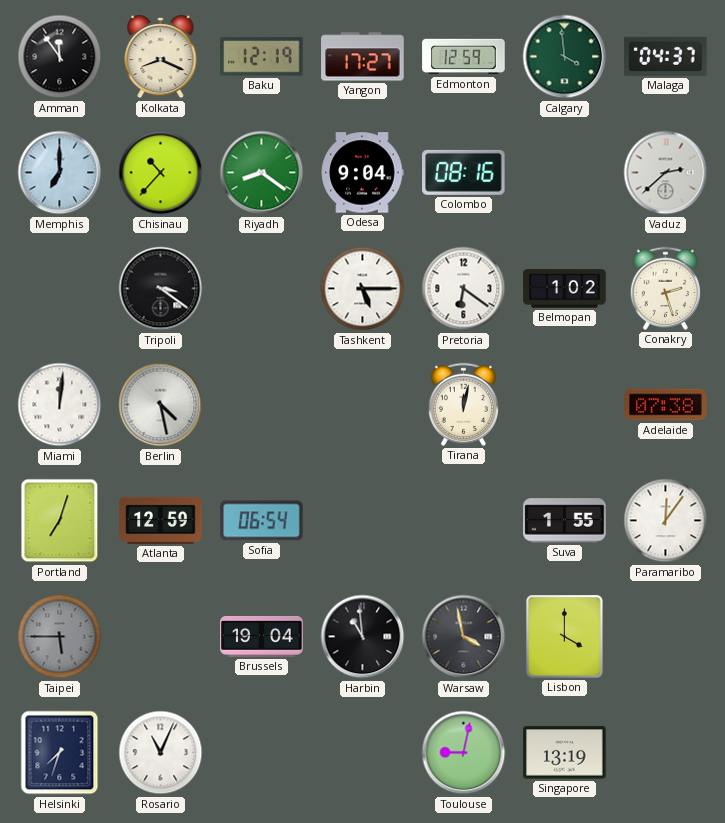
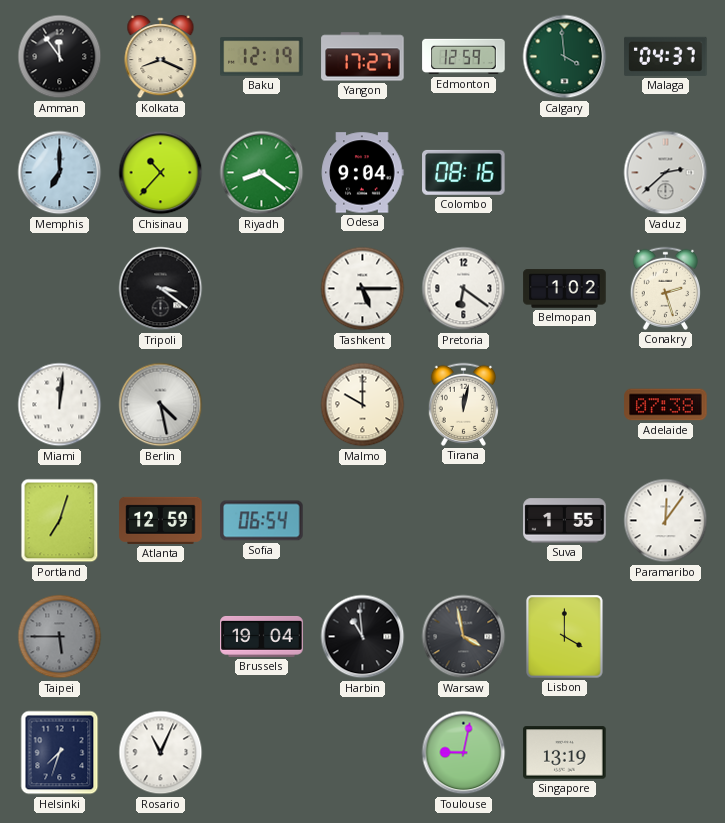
Malmo: none -> 10:00
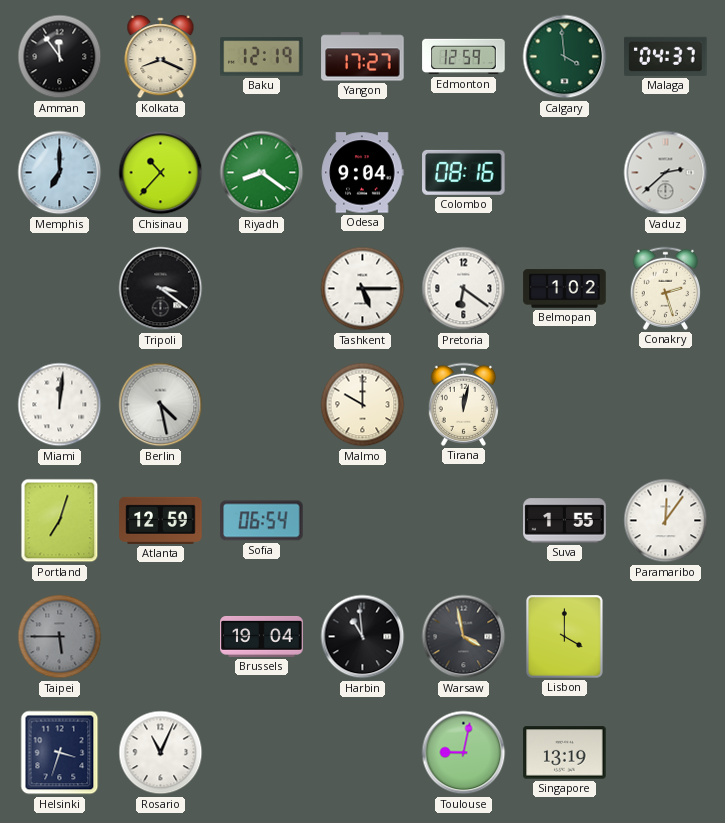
Adelaide: 07:38 -> none
Helsinki: 7:33 -> 3:33
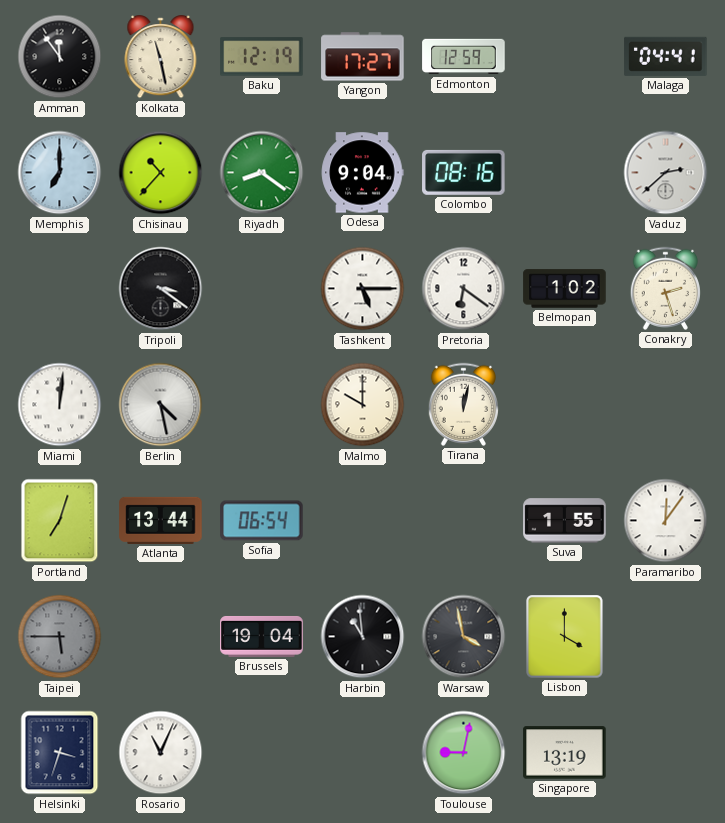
Kolkata: 8:19 -> 11:28
Calgary: 3:59 -> none
Malaga: 04:37 -> 04:41
Atlanta: 12:59 -> 13:44
